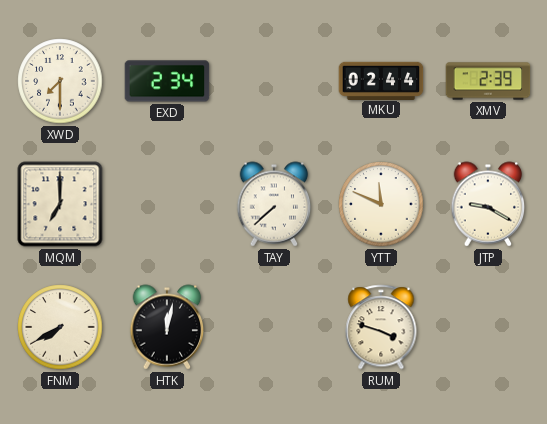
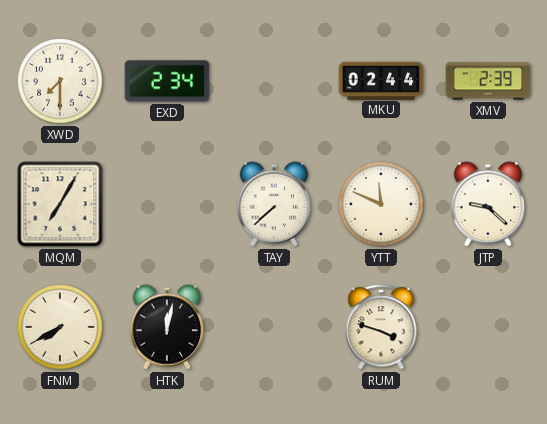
MQM: 7:00 -> 7:05
JTP: 9:20 -> 9:22
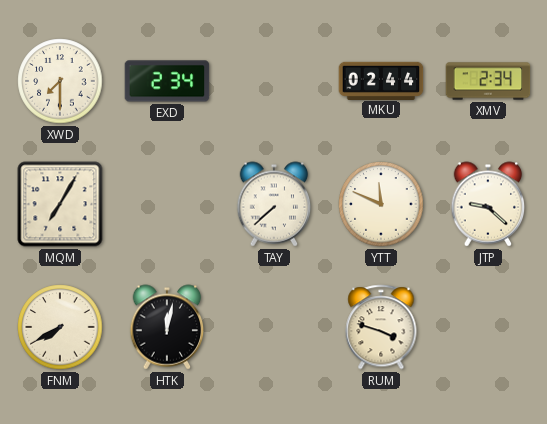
XMV: 2:39 -> 2:34
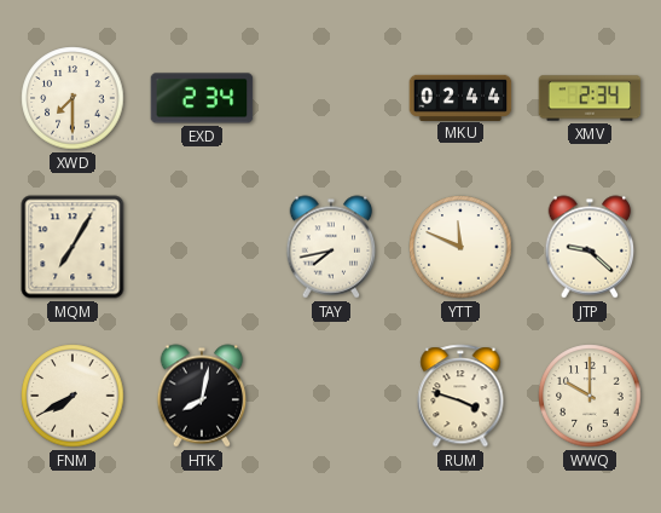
TAY: 7:38 -> 7:43
HTK: 12:02 -> 8:02
WWQ: none -> 10:00
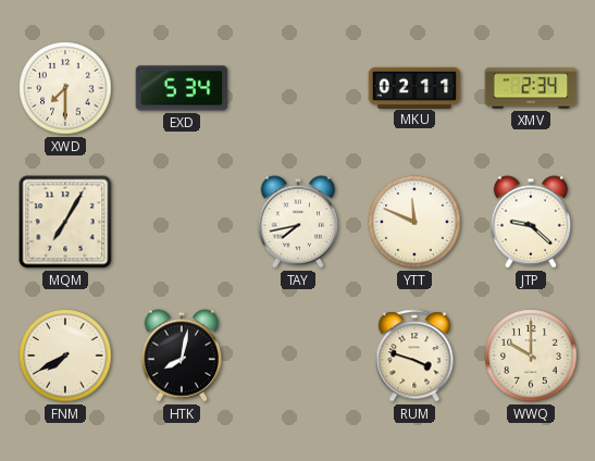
EXD: 2:34 -> 5:34
MKU: 02:44 -> 02:11
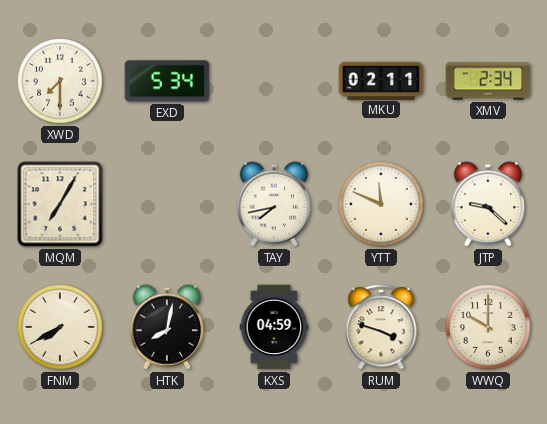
KXS: none -> 04:59
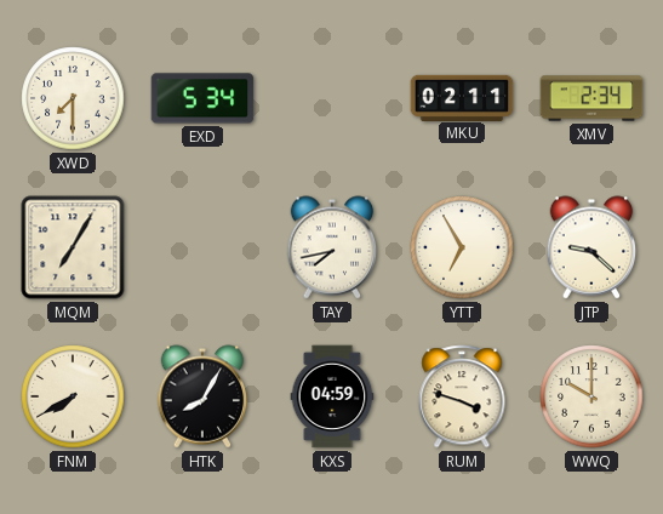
YTT: 11:49 -> 6:55
HTK: 8:02 -> 8:05
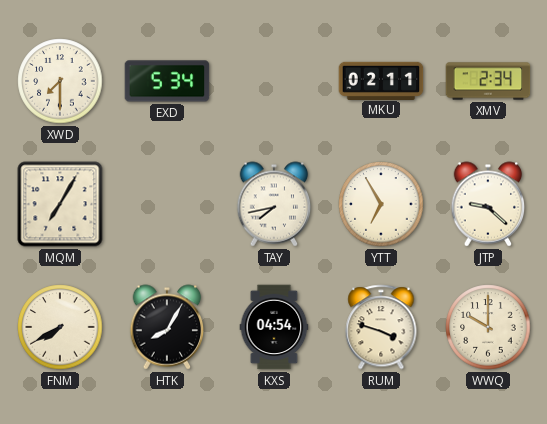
KXS: 04:59 -> 04:54
